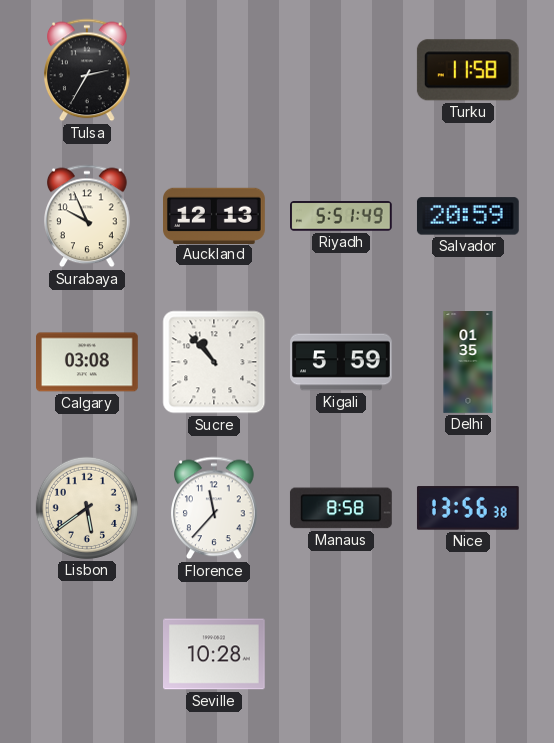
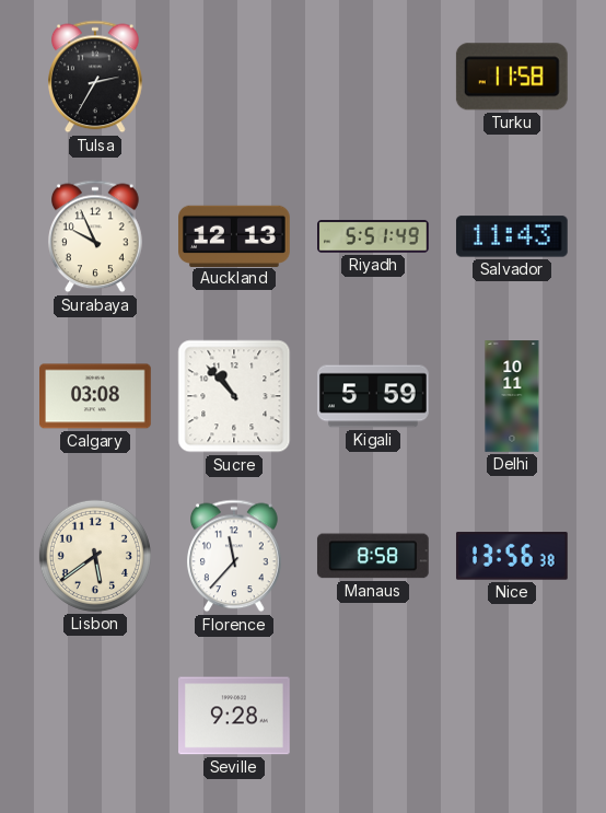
Salvador: 20:59 -> 11:43
Delhi: 01:35 -> 10:11
Seville: 10:28 -> 9:28
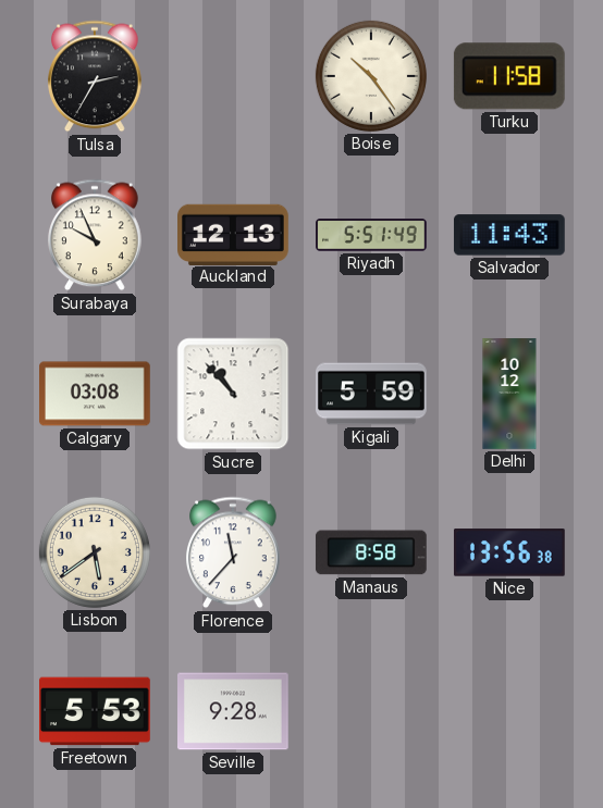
Boise: none -> 10:24
Delhi: 10:11 -> 10:12
Freetown: none -> 5:53
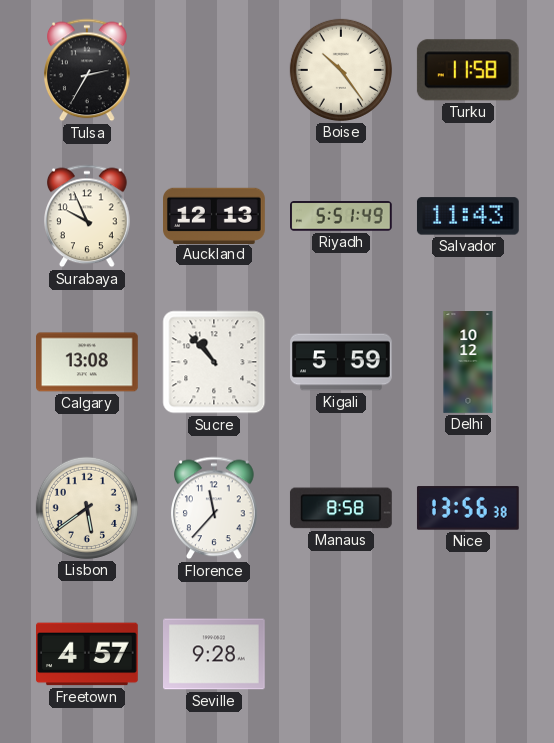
Calgary: 03:08 -> 13:08
Freetown: 5:53 -> 4:57
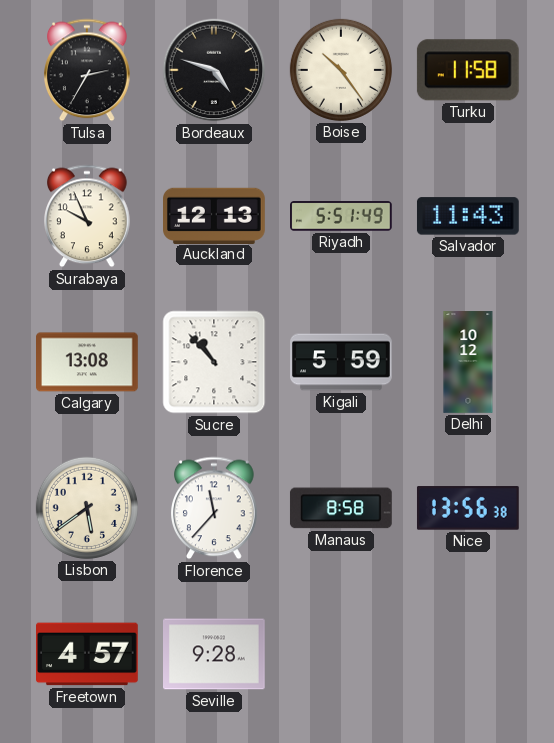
Bordeaux: none -> 4:48
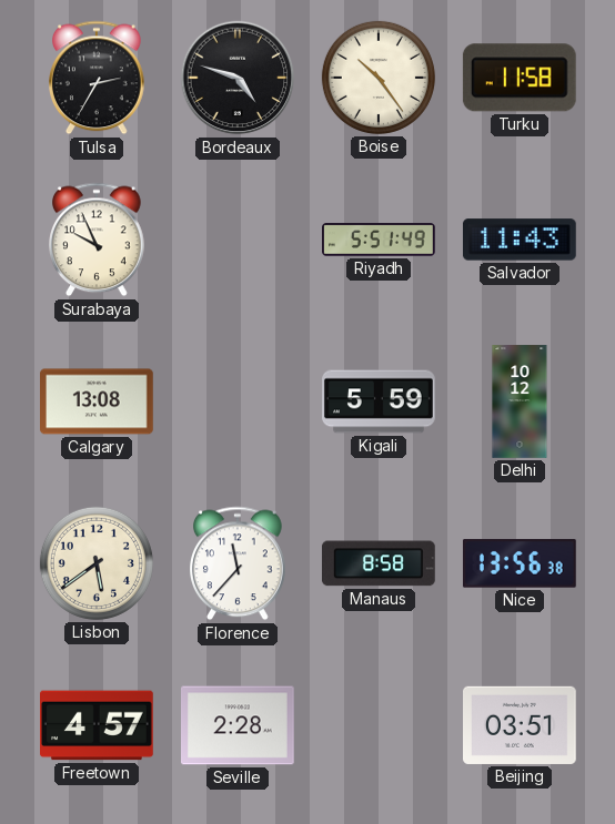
Auckland: 12:13 -> none
Sucre: 10:53 -> none
Seville: 9:28 -> 2:28
Beijing: none -> 03:51
